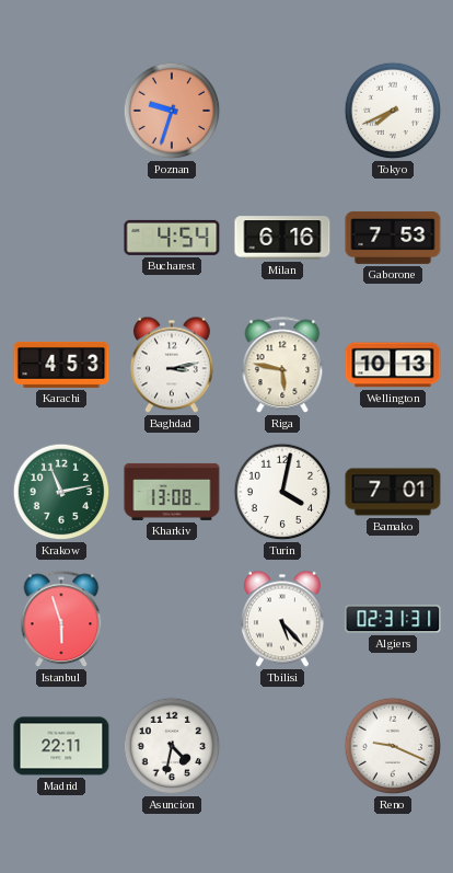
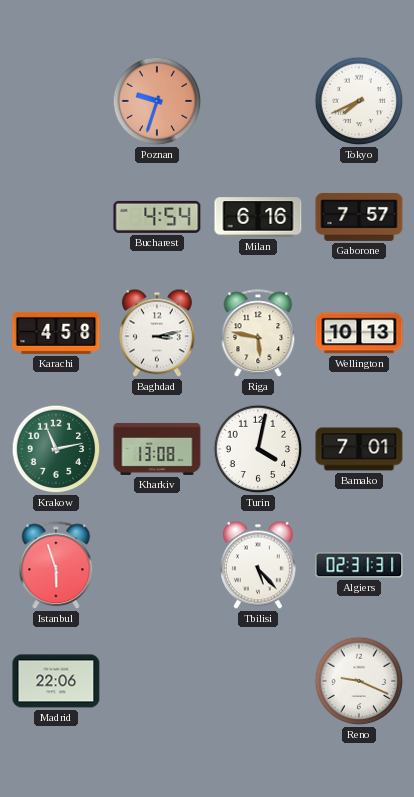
Gaborone: 7:53 -> 7:57
Karachi: 4:53 -> 4:58
Madrid: 22:11 -> 22:06
Asuncion: 4:32 -> none
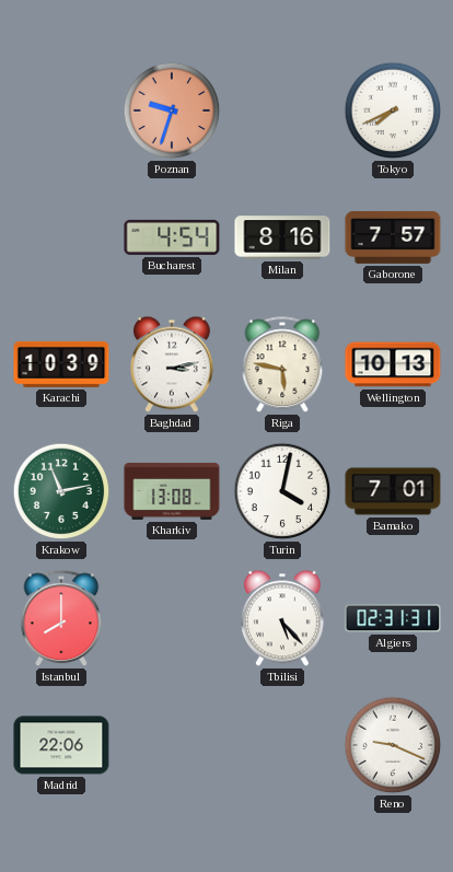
Milan: 6:16 -> 8:16
Karachi: 4:58 -> 10:39
Istanbul: 5:57 -> 8:00
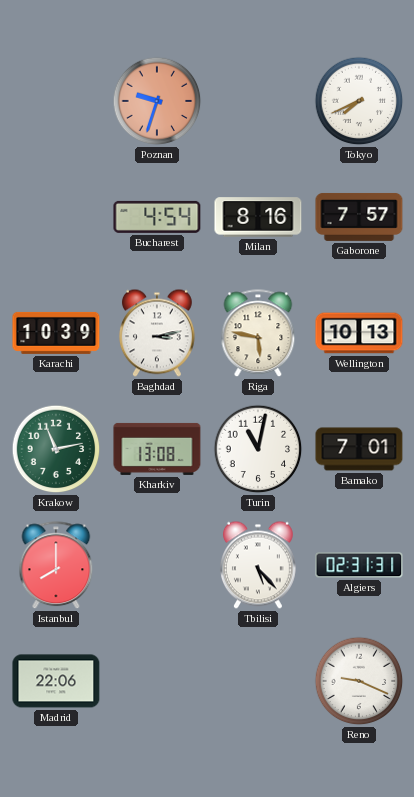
Turin: 4:02 -> 11:02
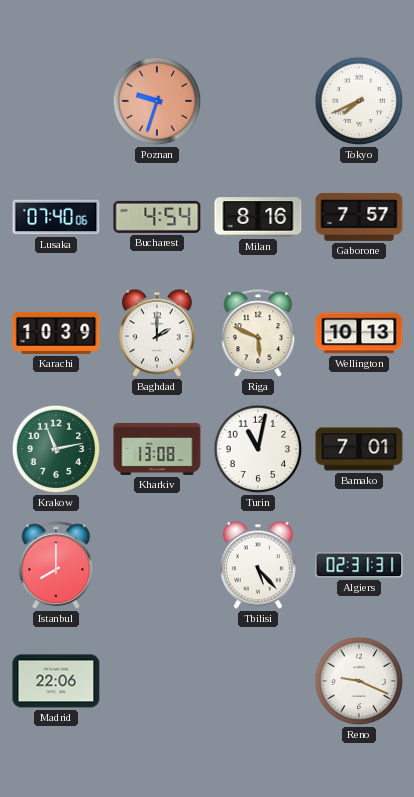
Lusaka: none -> 07:40
Baghdad: 3:13 -> 2:00
Riga: 5:47 -> 5:49
